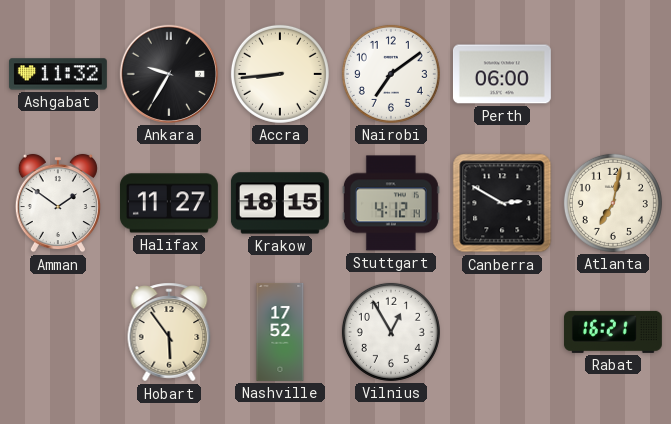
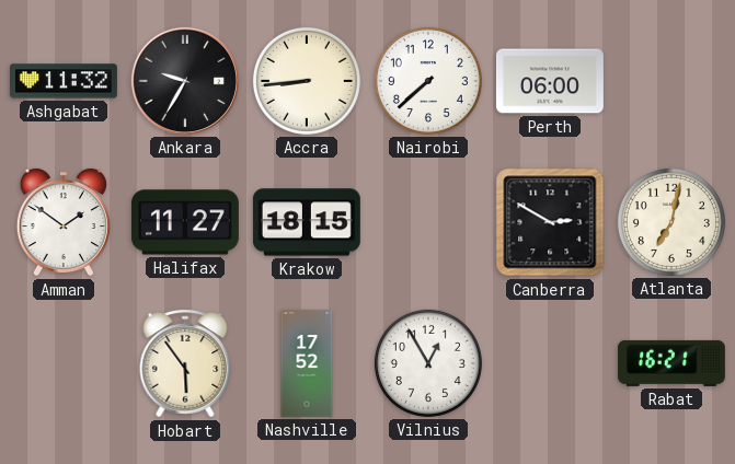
Nairobi: 7:09 -> 7:38
Stuttgart: 4:12 -> none
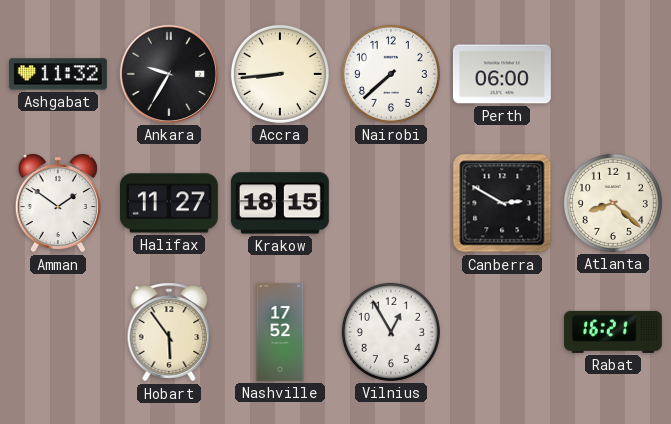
Atlanta: 7:02 -> 8:22
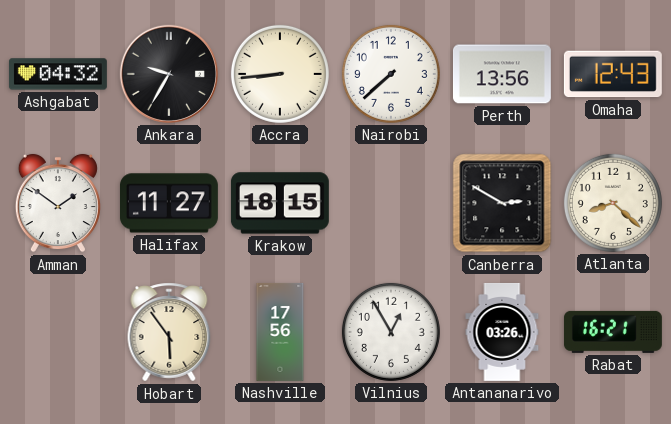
Ashgabat: 11:32 -> 04:32
Perth: 06:00 -> 13:56
Omaha: none -> 12:43
Nashville: 17:52 -> 17:56
Antananarivo: none -> 03:26
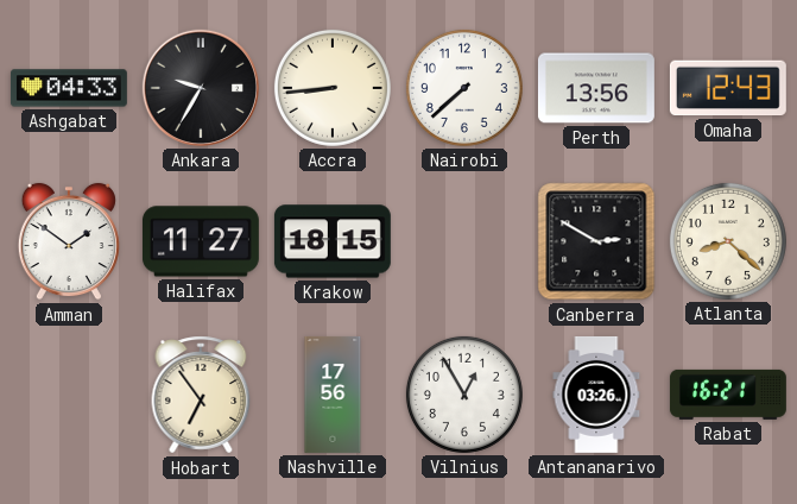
Ashgabat: 04:32 -> 04:33
Hobart: 5:54 -> 6:54
